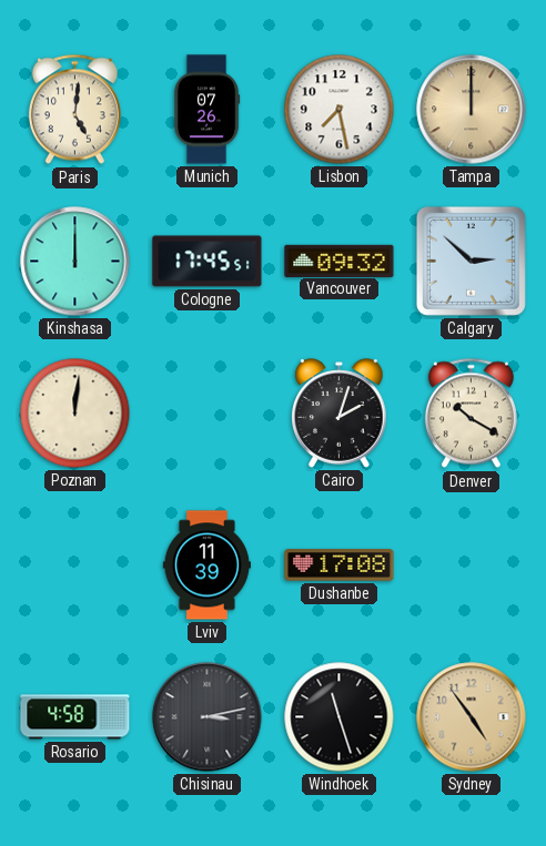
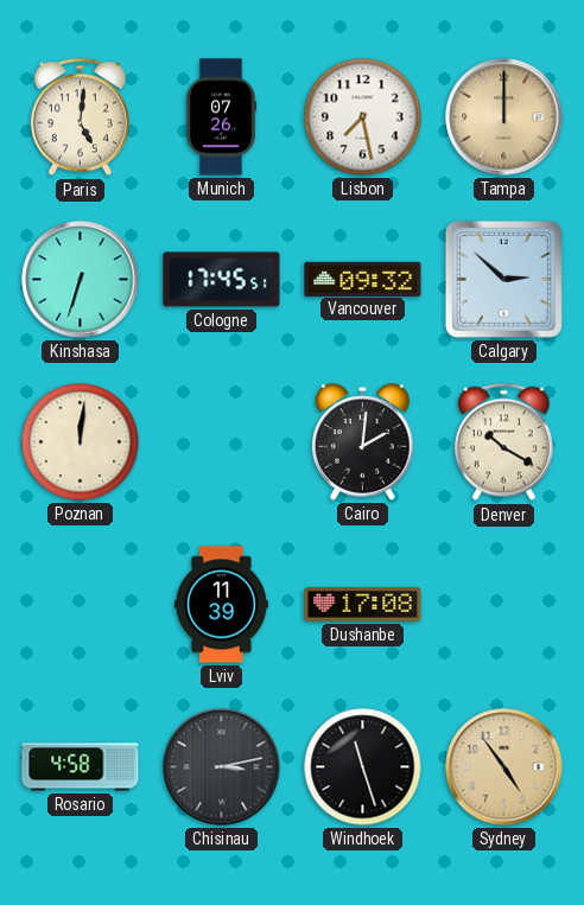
Kinshasa: 12:00 -> 6:33
Cairo: 2:03 -> 2:01
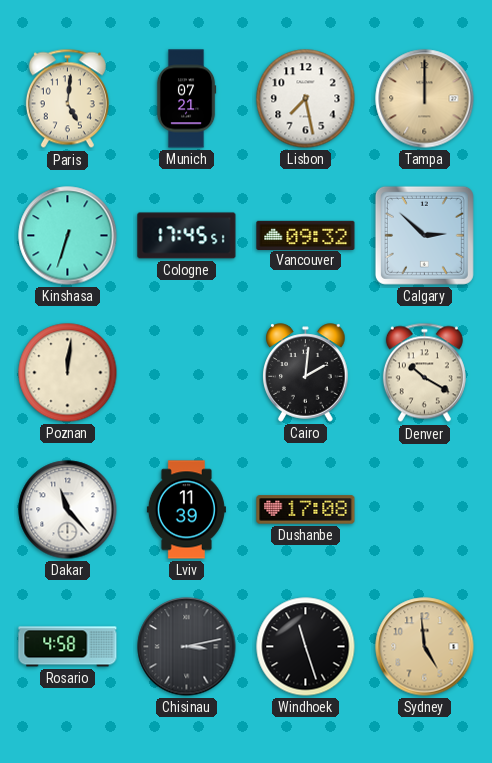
Munich: 07:26 -> 07:21
Dakar: none -> 11:23
Sydney: 4:54 -> 4:59
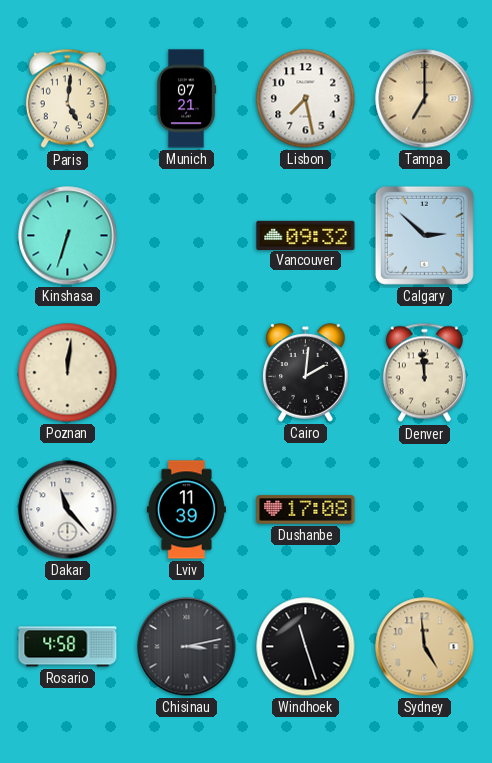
Tampa: 12:00 -> 7:00
Cologne: 17:45 -> none
Denver: 10:20 -> 11:59
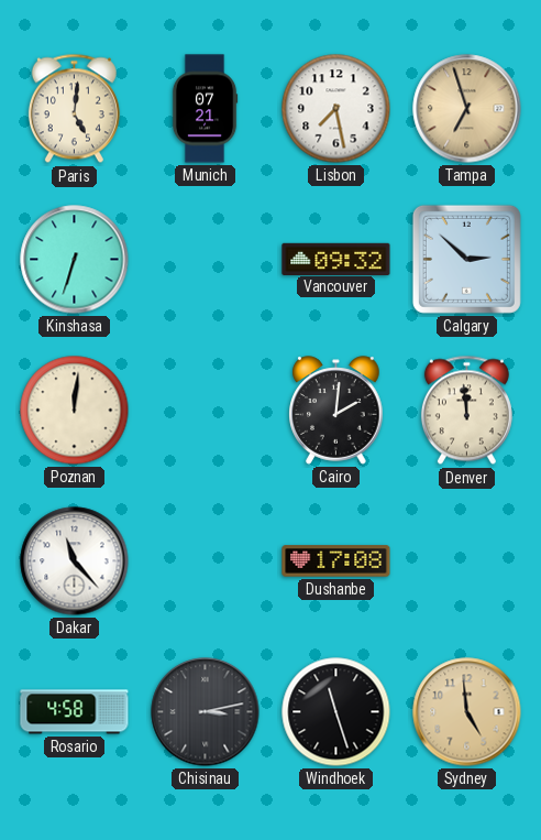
Tampa: 7:00 -> 6:57
Lviv: 11:39 -> none
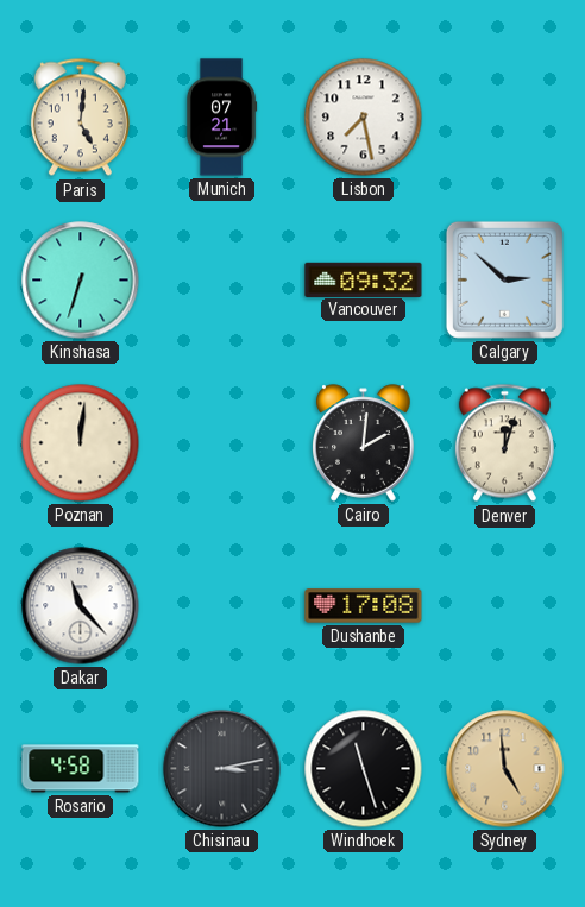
Tampa: 6:57 -> none
Denver: 11:59 -> 12:03
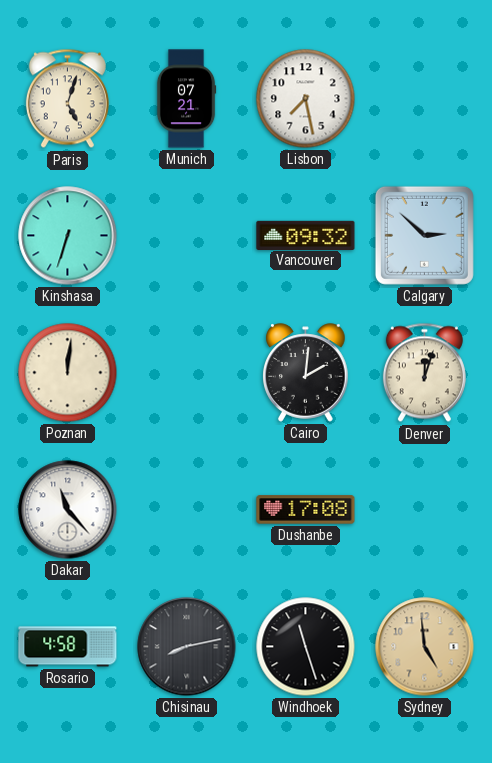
Paris: 5:01 -> 5:03
Chisinau: 3:13 -> 8:13
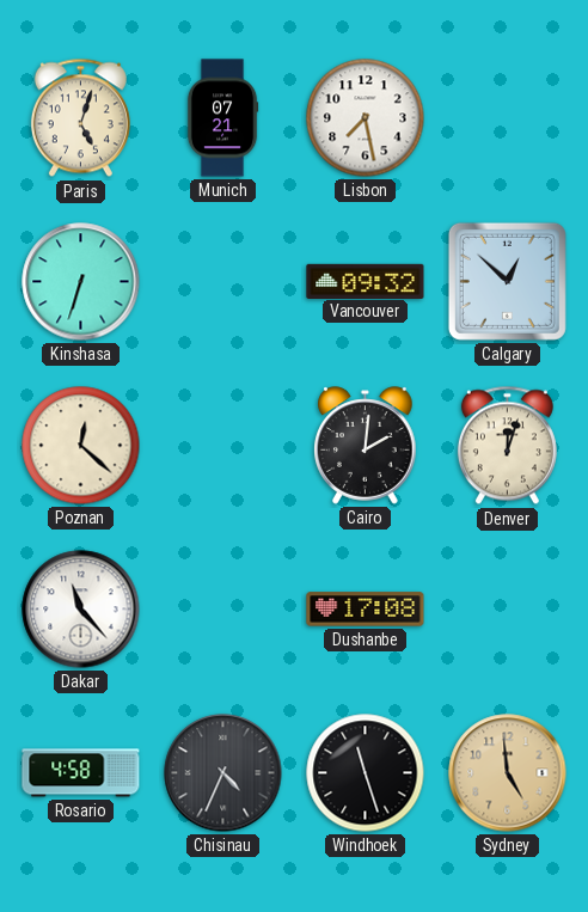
Calgary: 2:52 -> 12:52
Poznan: 12:01 -> 12:22
Chisinau: 8:13 -> 4:34
